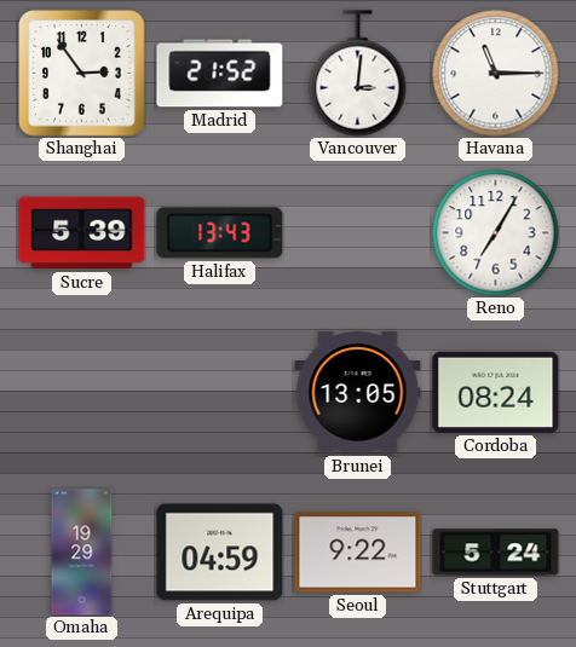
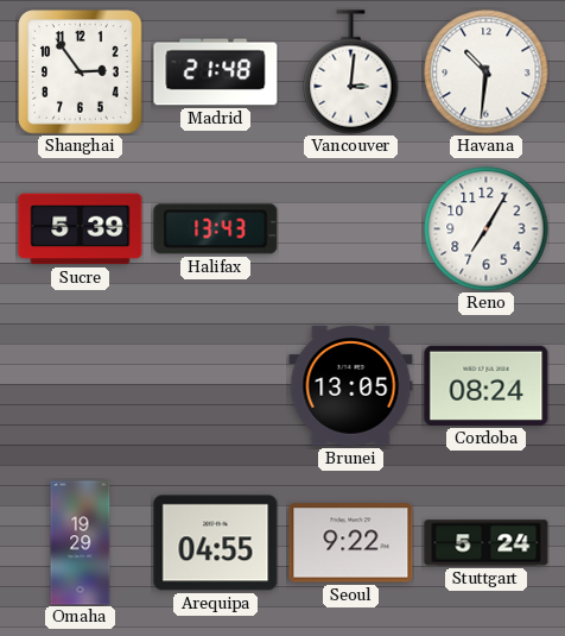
Madrid: 21:52 -> 21:48
Havana: 11:15 -> 10:31
Arequipa: 04:59 -> 04:55
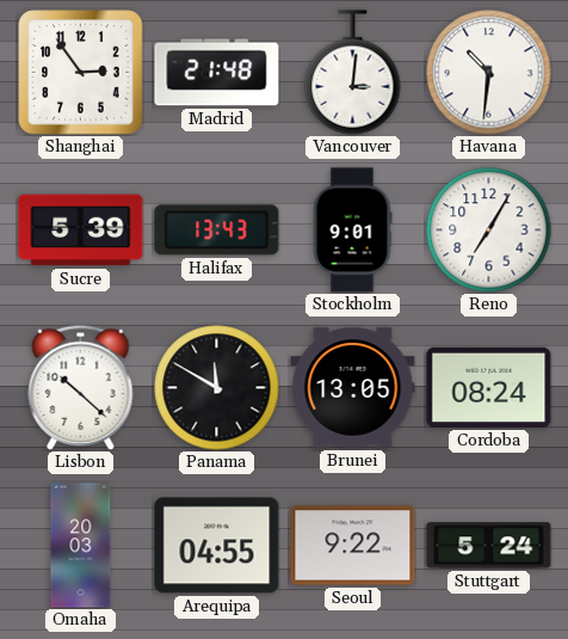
Stockholm: none -> 9:01
Lisbon: none -> 10:22
Panama: none -> 11:50
Omaha: 19:29 -> 20:03
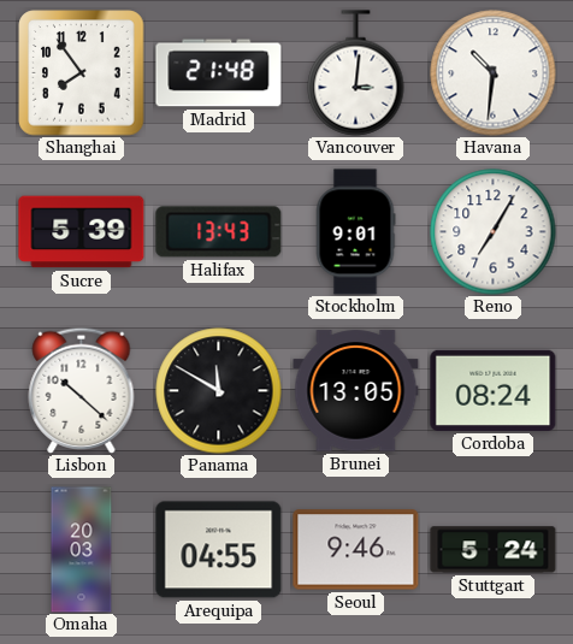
Shanghai: 2:54 -> 7:54
Seoul: 9:22 -> 9:46
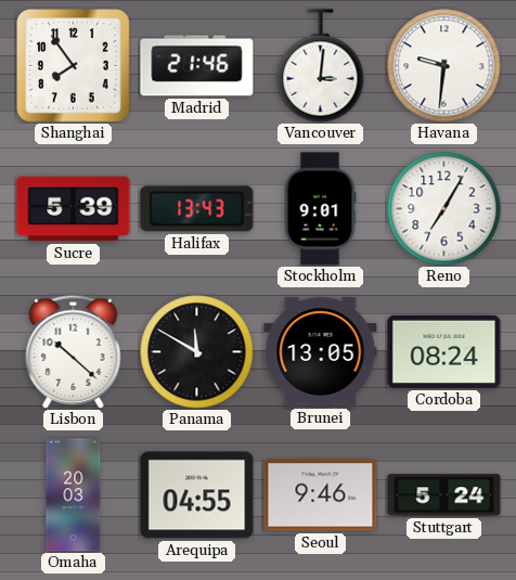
Madrid: 21:48 -> 21:46
Havana: 10:31 -> 9:31
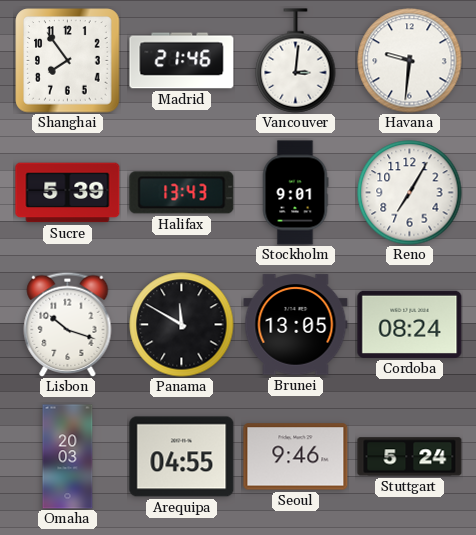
Lisbon: 10:22 -> 10:18
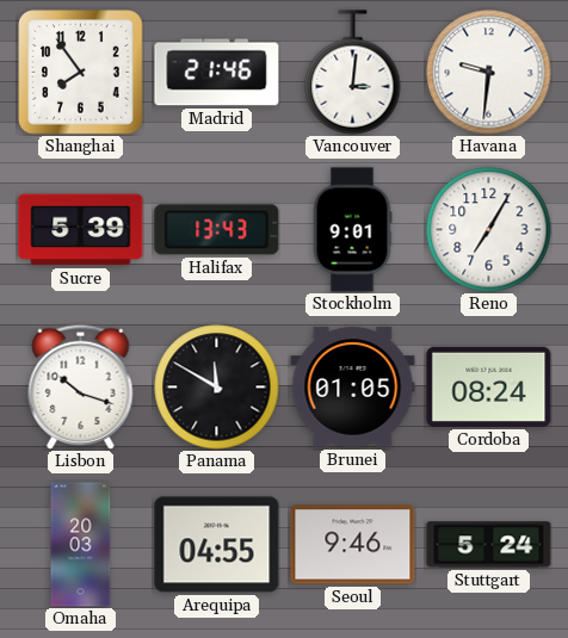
Brunei: 13:05 -> 01:05
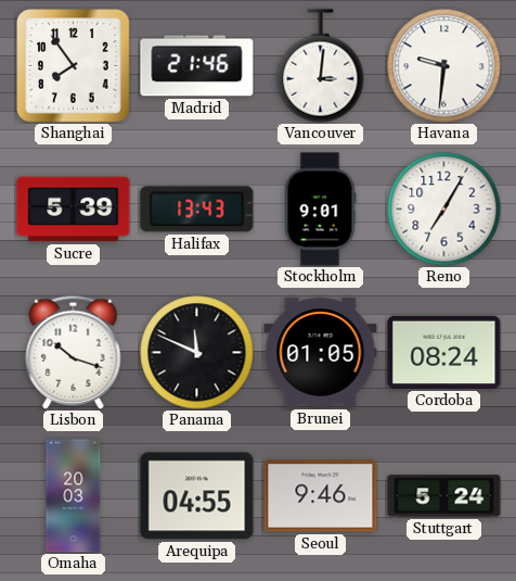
Panama: 11:50 -> 11:49
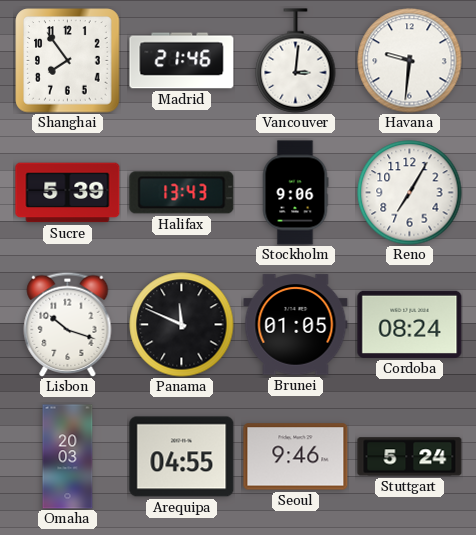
Stockholm: 9:01 -> 9:06
